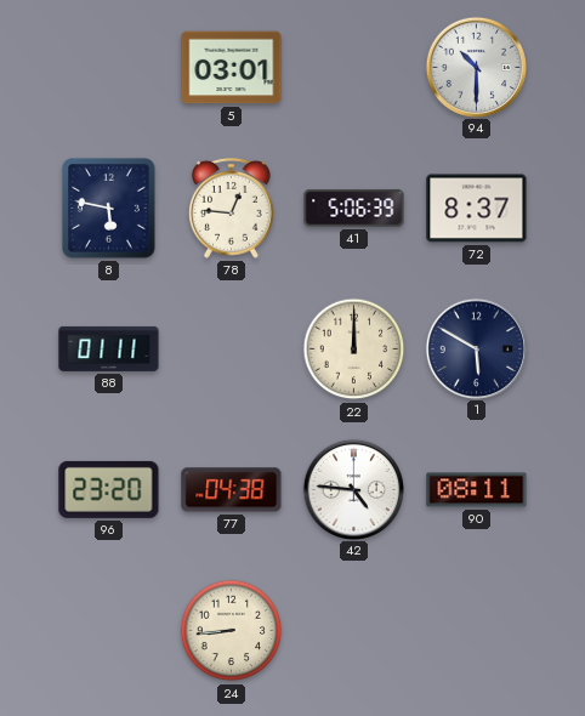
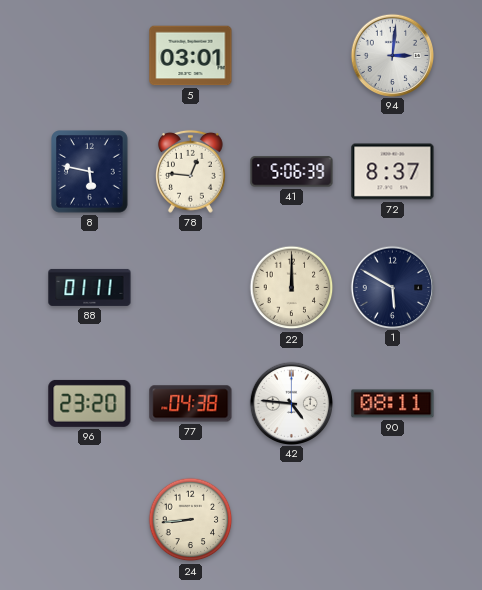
94: 10:30 -> 3:01
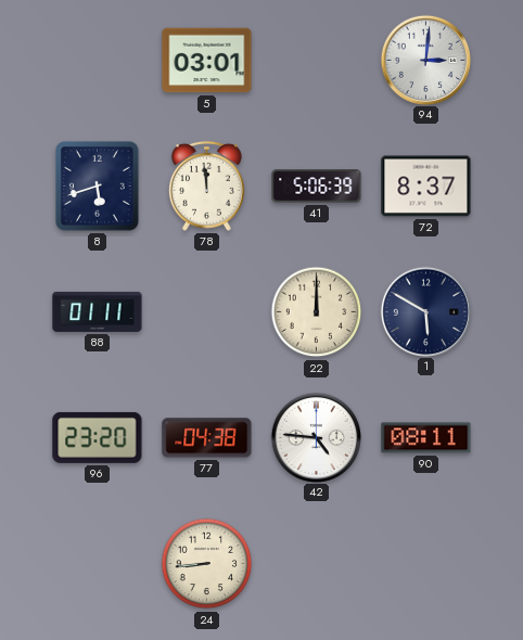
8: 5:47 -> 5:42
78: 12:46 -> 11:59
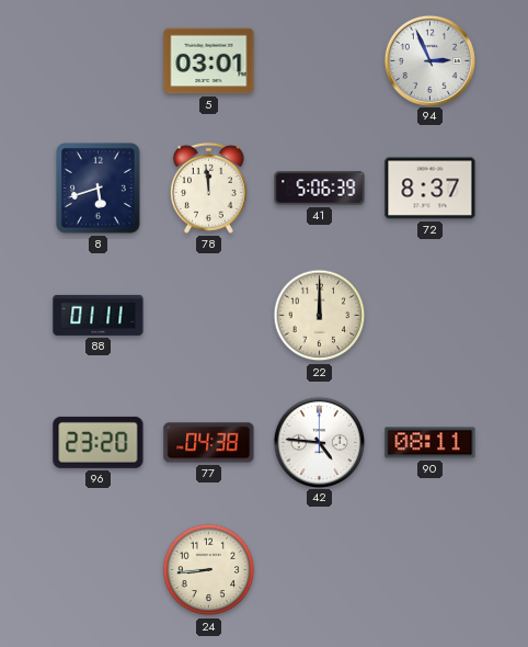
94: 3:01 -> 2:56
1: 5:50 -> none
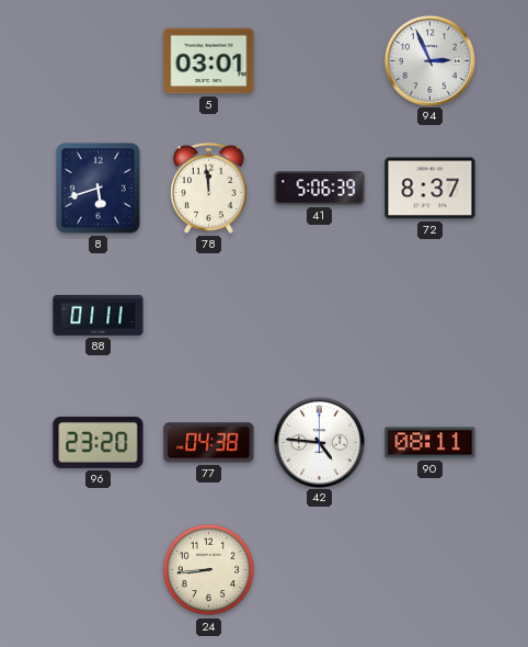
22: 12:00 -> none
